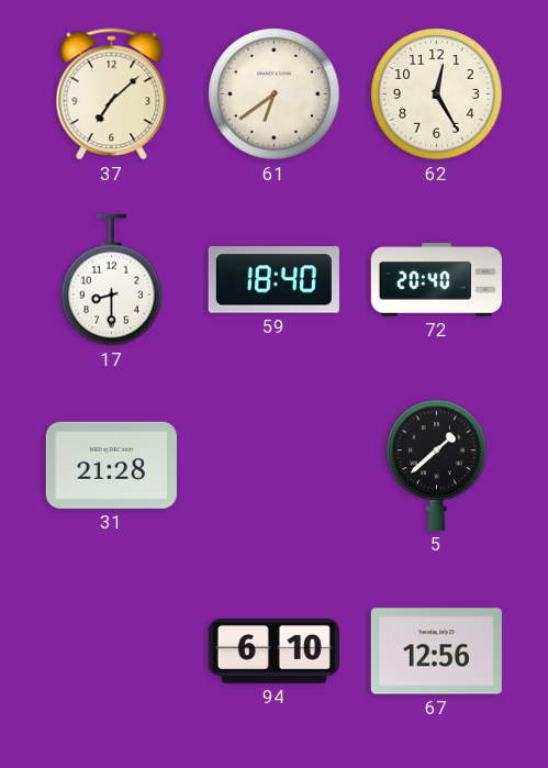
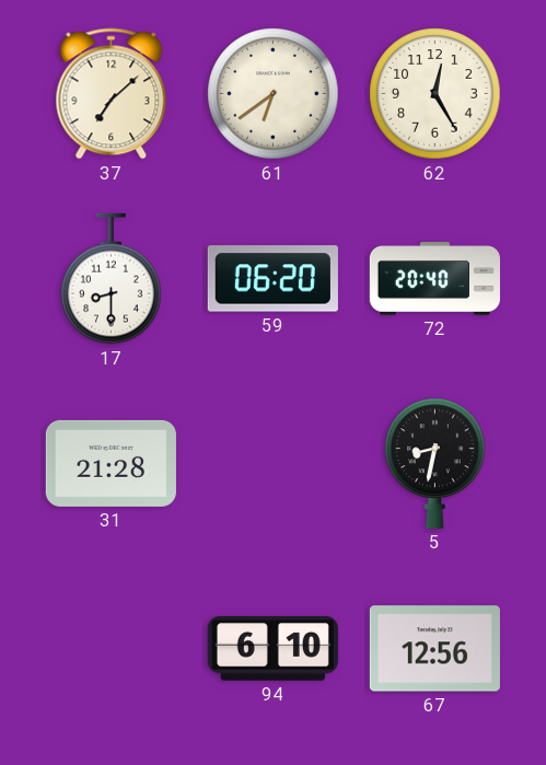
59: 18:40 -> 06:20
5: 1:38 -> 8:32
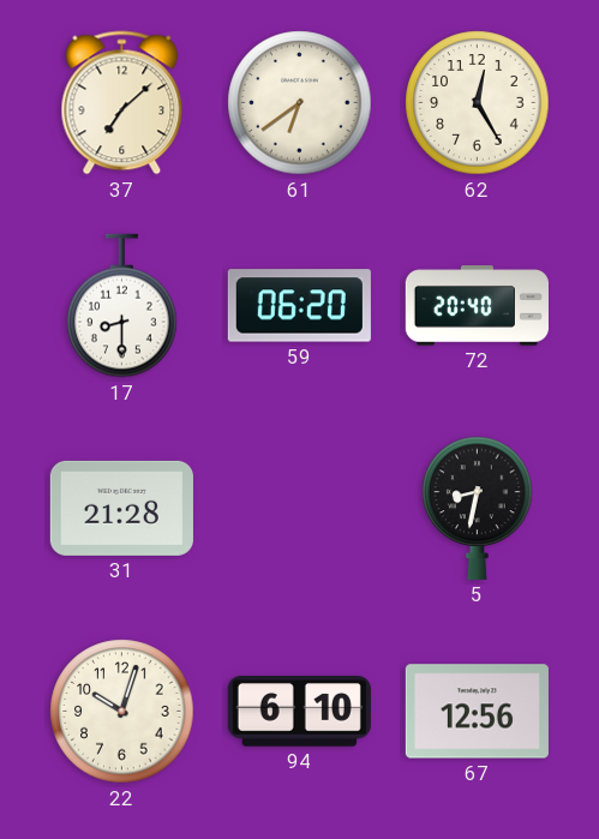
22: none -> 10:03
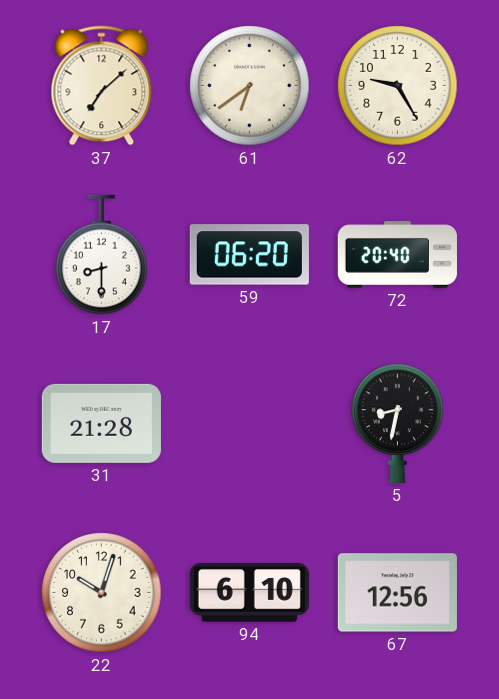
62: 12:25 -> 9:25
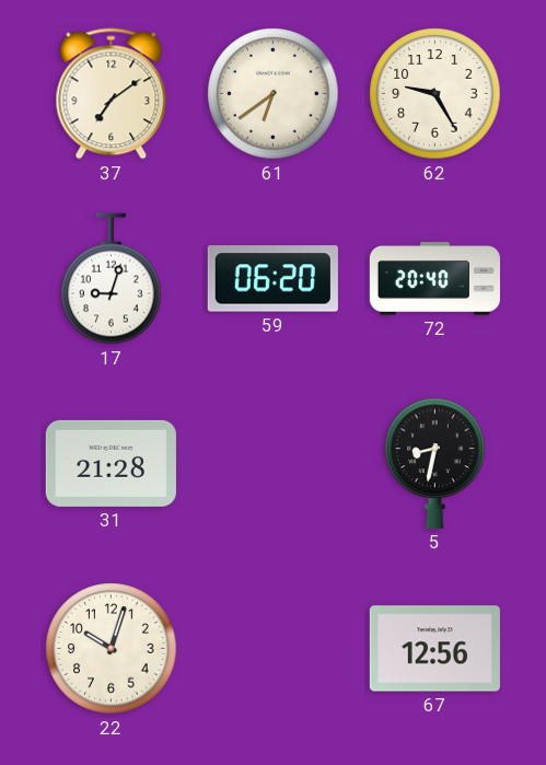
37: 7:08 -> 7:09
17: 8:30 -> 9:03
94: 6:10 -> none
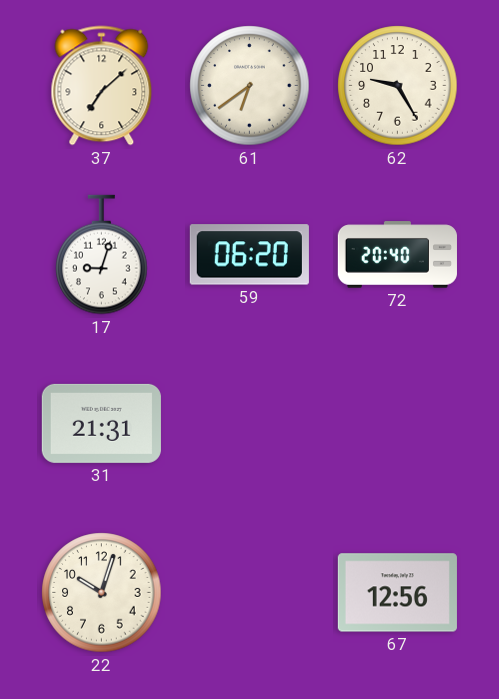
37: 7:09 -> 7:08
31: 21:28 -> 21:31
5: 8:32 -> none
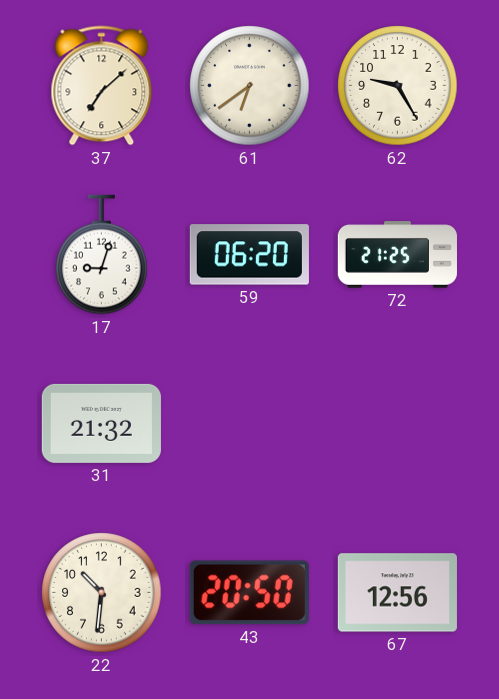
72: 20:40 -> 21:25
31: 21:31 -> 21:32
22: 10:03 -> 10:31
43: none -> 20:50
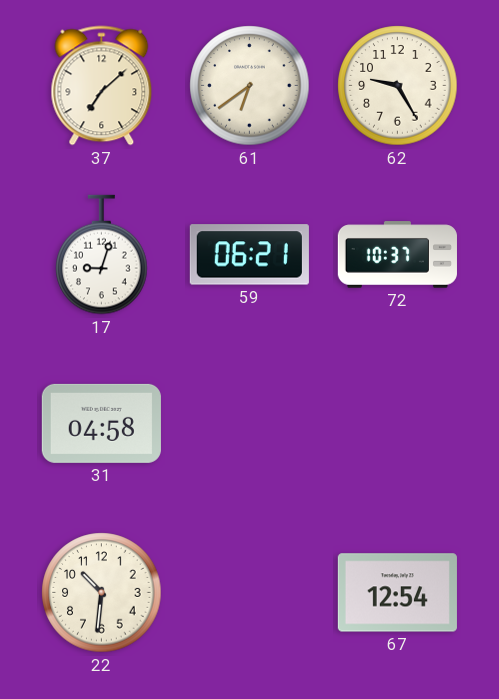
59: 06:20 -> 06:21
72: 21:25 -> 10:37
31: 21:32 -> 04:58
43: 20:50 -> none
67: 12:56 -> 12:54
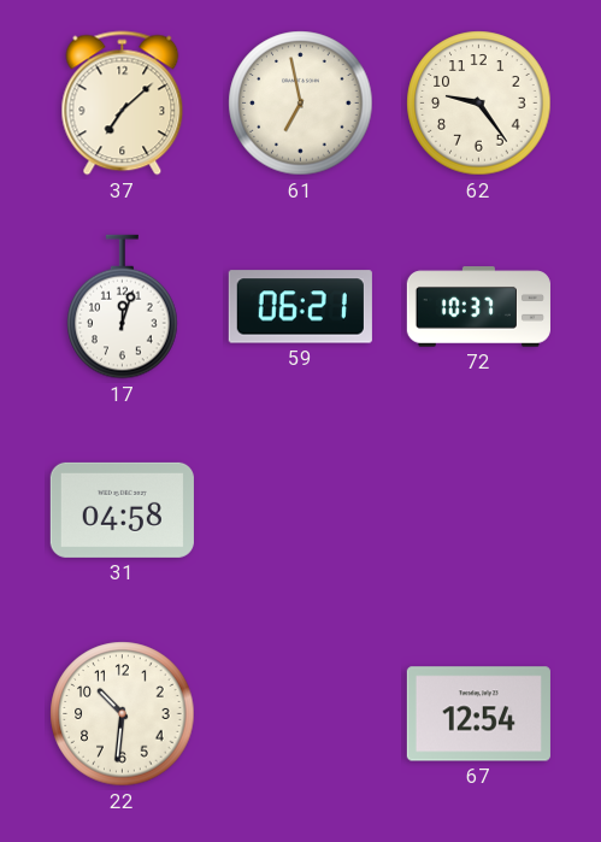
61: 6:39 -> 6:58
62: 9:25 -> 9:24
17: 9:03 -> 12:03
